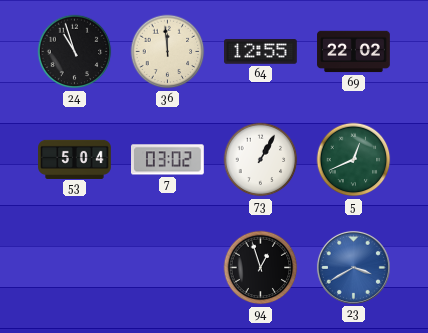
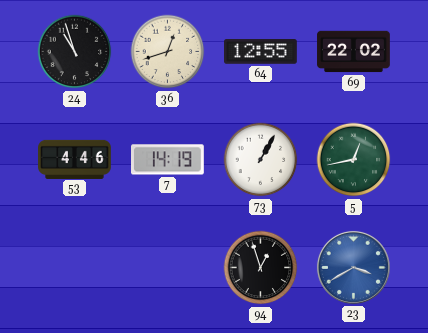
36: 11:59 -> 12:42
53: 5:04 -> 4:46
7: 03:02 -> 14:19
5: 12:41 -> 12:43
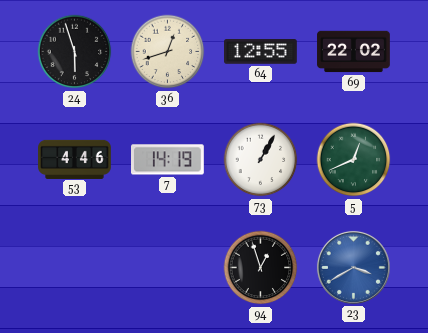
24: 10:57 -> 5:57
5: 12:43 -> 12:41
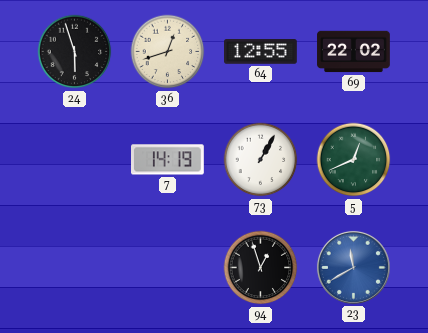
53: 4:46 -> none
23: 3:40 -> 11:40
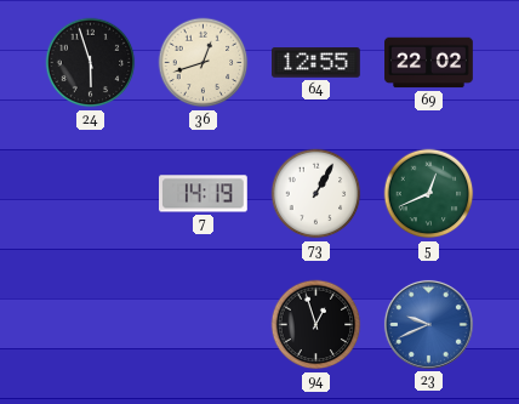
23: 11:40 -> 9:41
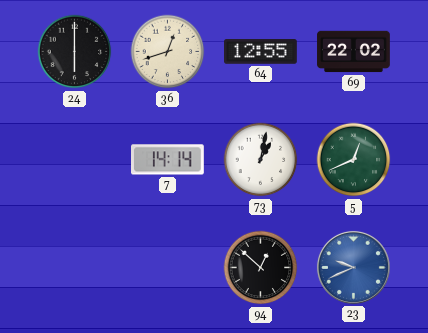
24: 5:57 -> 6:00
7: 14:19 -> 14:14
73: 1:05 -> 1:02
94: 12:57 -> 12:52
